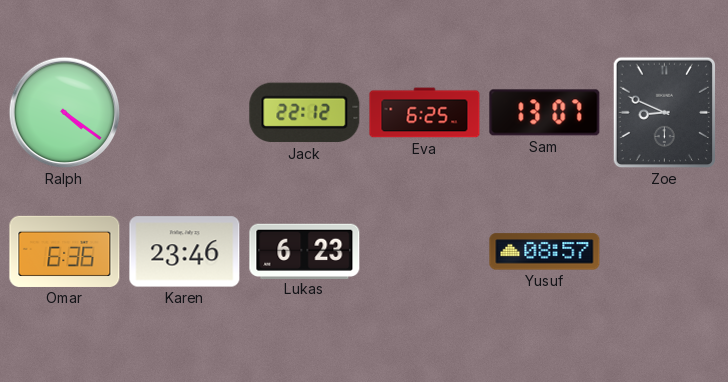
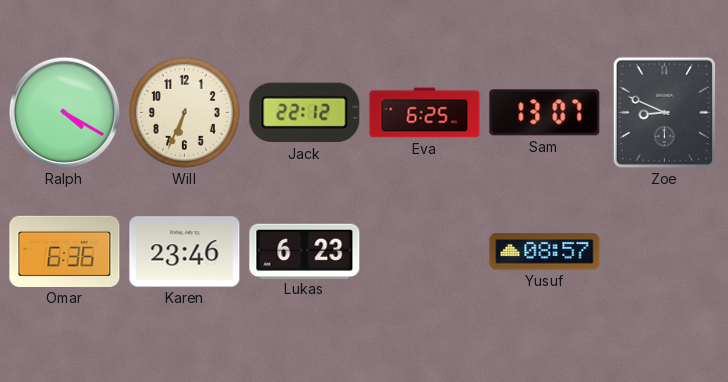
Ralph: 4:21 -> 4:20
Will: none -> 6:34
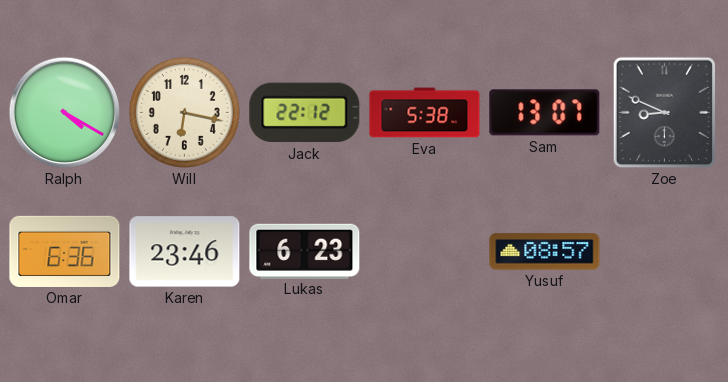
Will: 6:34 -> 6:17
Eva: 6:25 -> 5:38
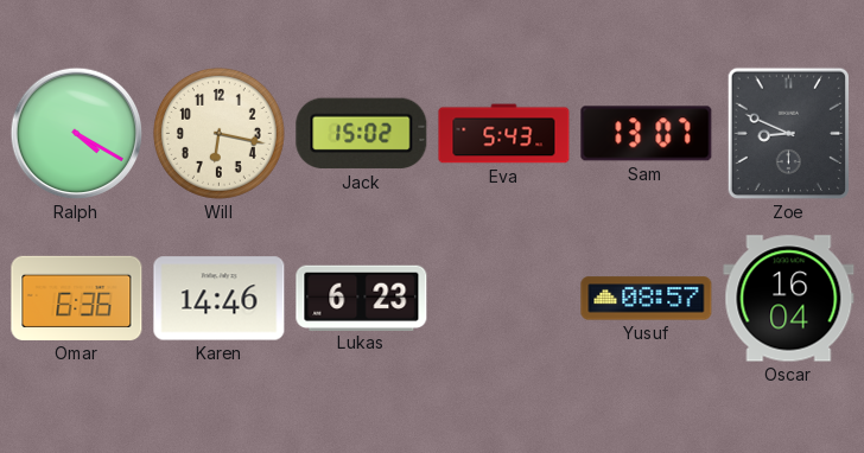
Jack: 22:12 -> 15:02
Eva: 5:38 -> 5:43
Karen: 23:46 -> 14:46
Oscar: none -> 16:04
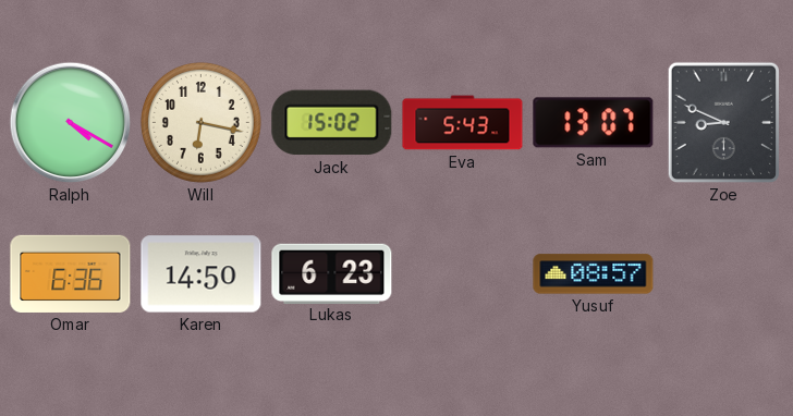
Karen: 14:46 -> 14:50
Oscar: 16:04 -> none
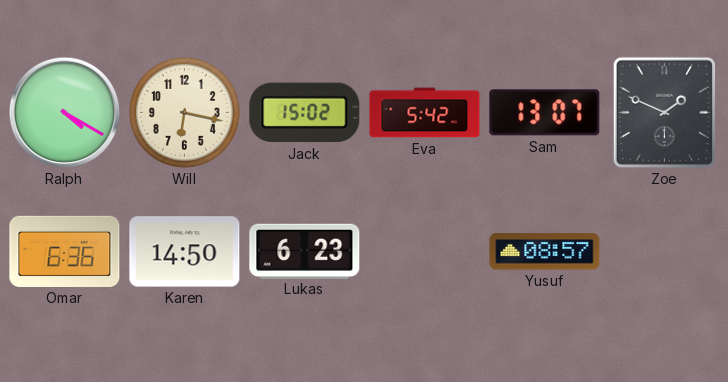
Eva: 5:43 -> 5:42
Zoe: 8:49 -> 1:49
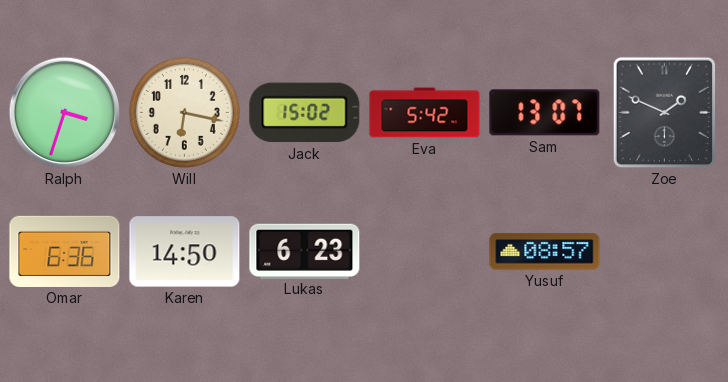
Ralph: 4:20 -> 3:33
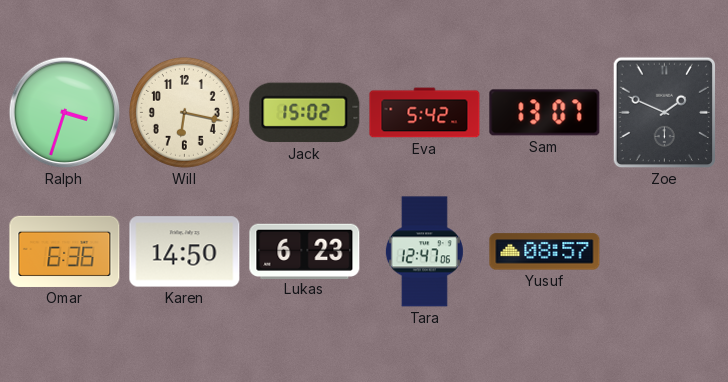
Tara: none -> 12:47
